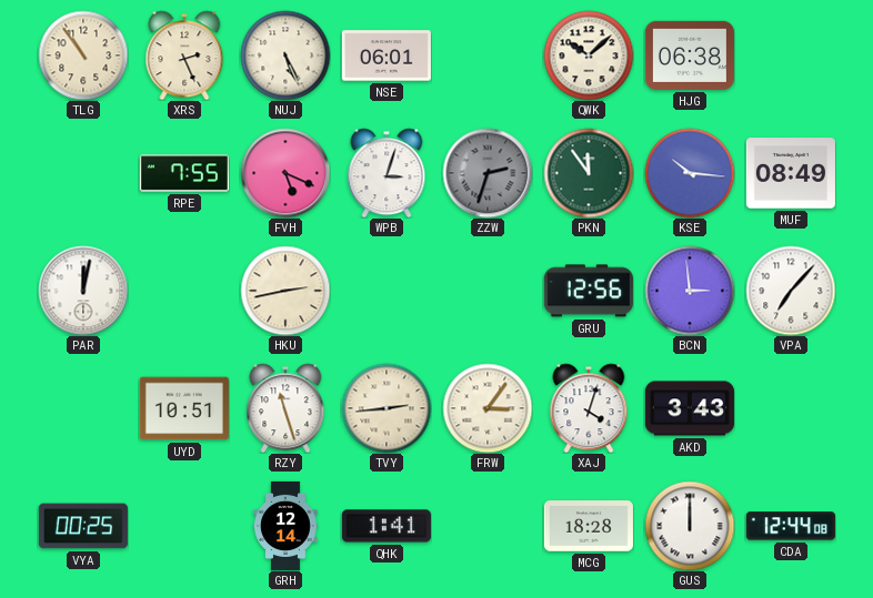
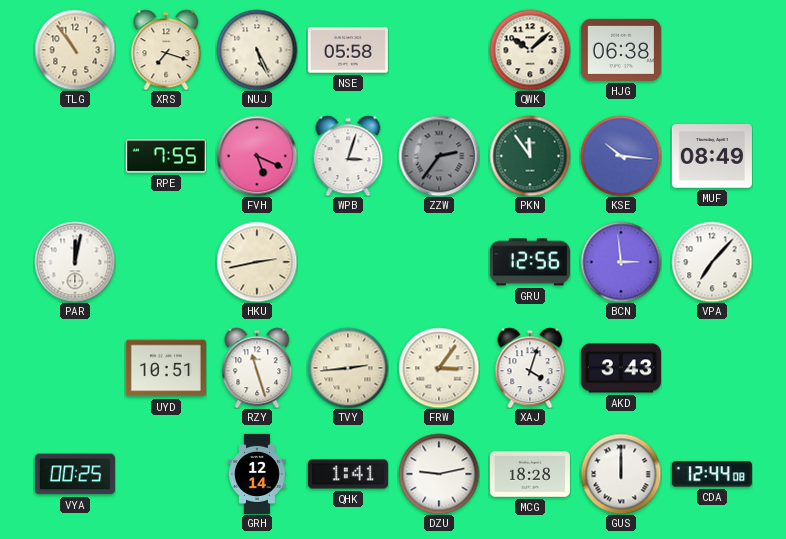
XRS: 2:26 -> 7:18
NSE: 06:01 -> 05:58
ZZW: 2:33 -> 2:36
DZU: none -> 9:13
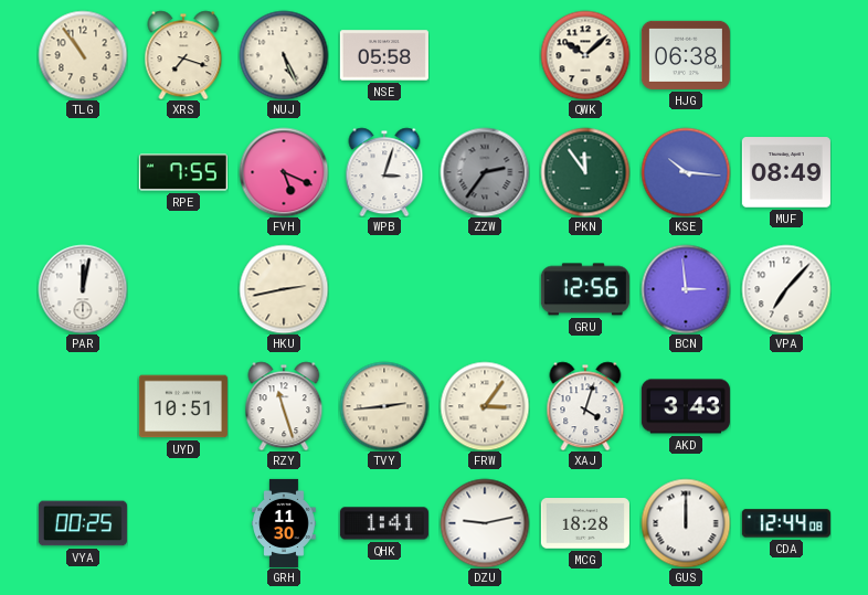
GRH: 12:14 -> 11:30
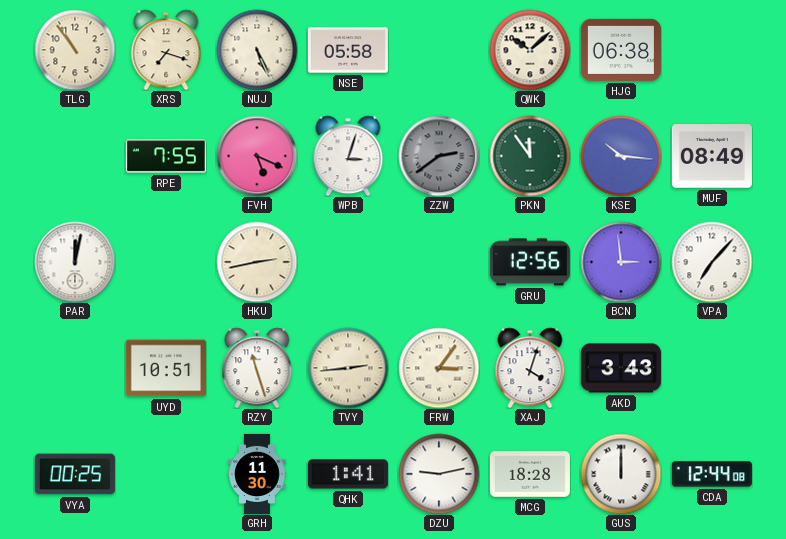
ZZW: 2:36 -> 2:39
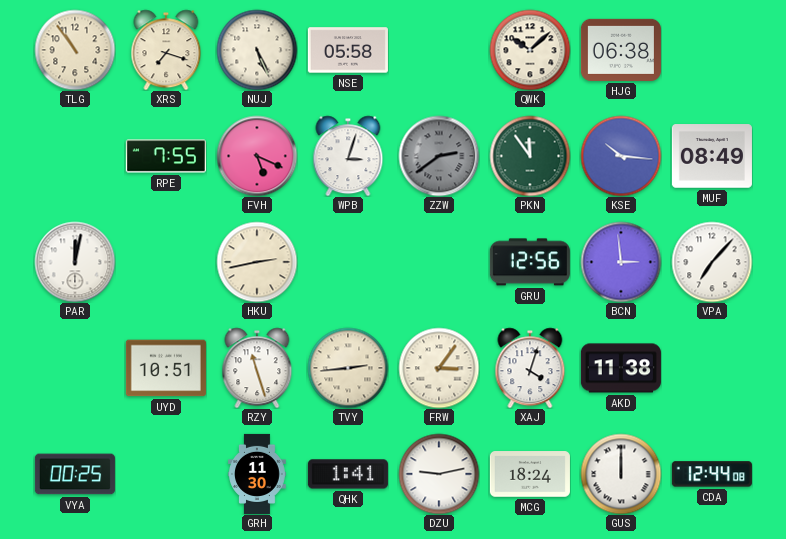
AKD: 3:43 -> 11:38
MCG: 18:28 -> 18:24
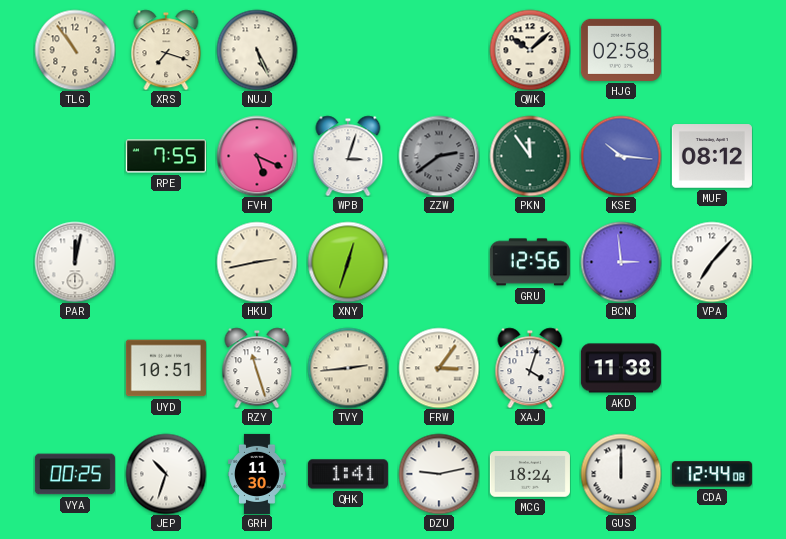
NSE: 05:58 -> none
HJG: 06:38 -> 02:58
MUF: 08:49 -> 08:12
XNY: none -> 12:33
JEP: none -> 10:33
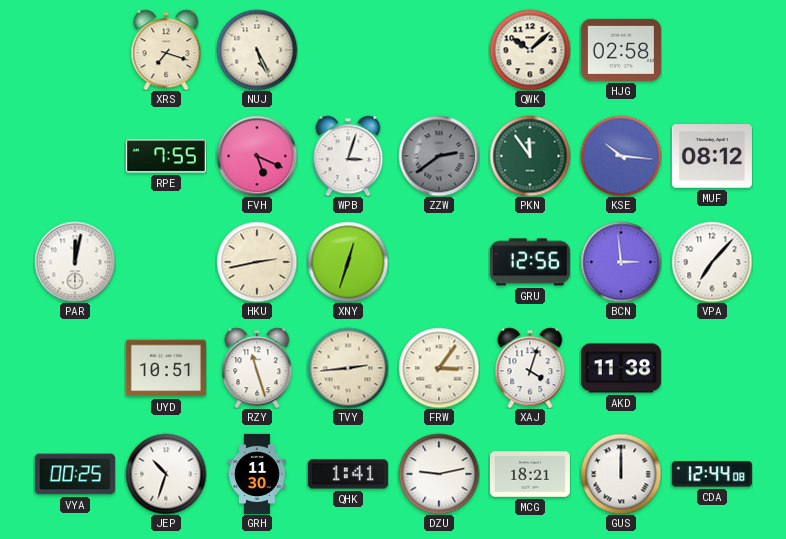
TLG: 10:54 -> none
MCG: 18:24 -> 18:21
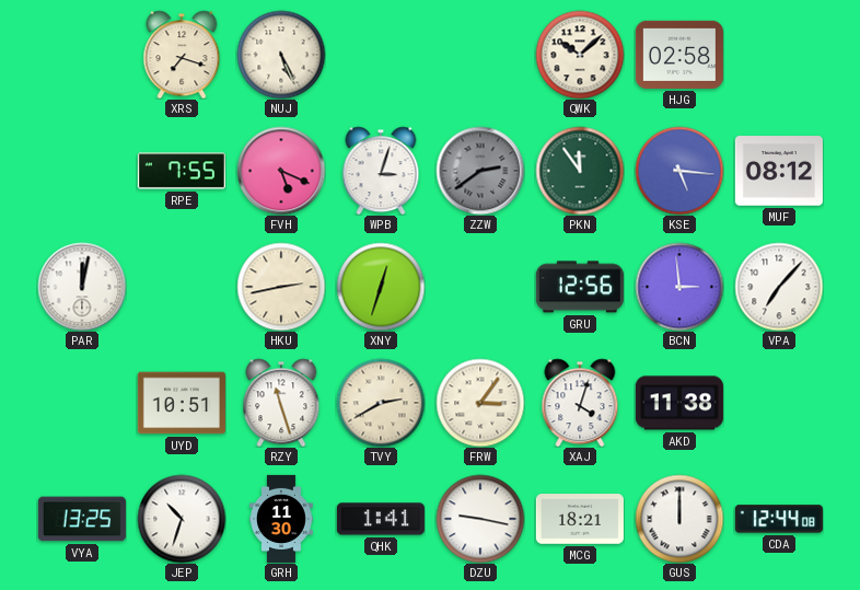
KSE: 10:16 -> 5:16
TVY: 2:44 -> 2:40
VYA: 00:25 -> 13:25
DZU: 9:13 -> 9:17
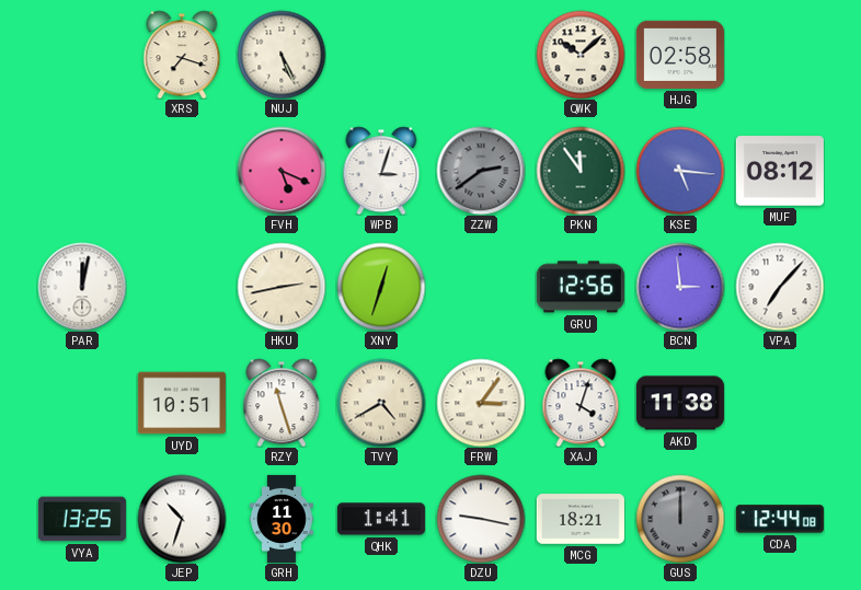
RPE: 7:55 -> none
TVY: 2:40 -> 4:40
GUS dial: white -> grey
